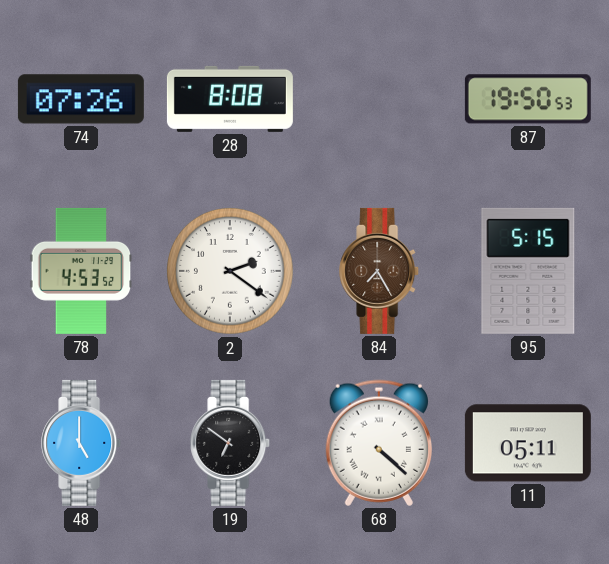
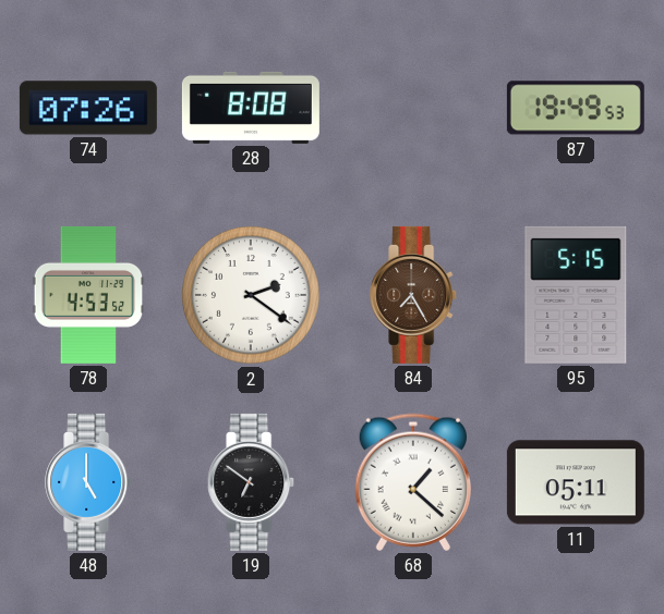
87: 19:50 -> 19:49
68: 4:22 -> 1:22
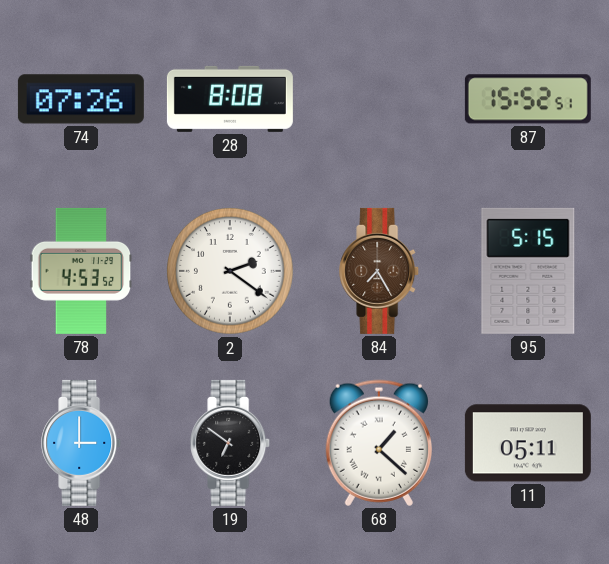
87: 19:49 -> 15:52
48: 5:00 -> 3:00
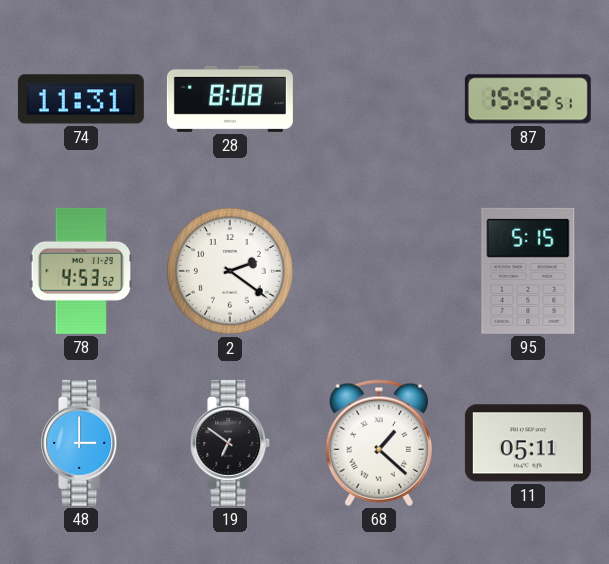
74: 07:26 -> 11:31
84: 7:25 -> none
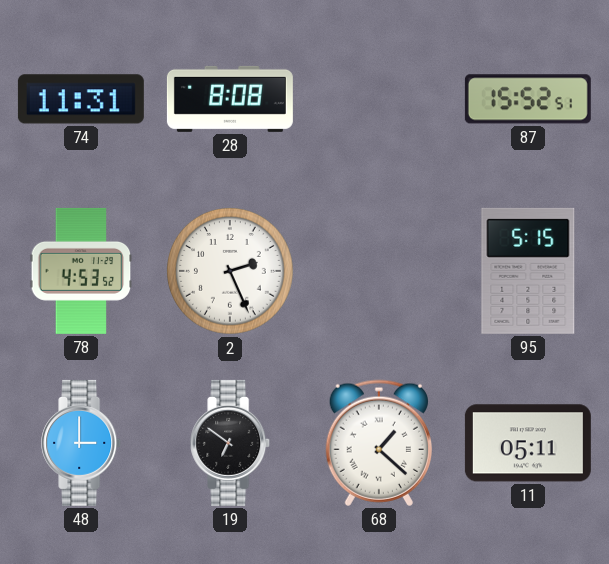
2: 2:21 -> 2:26
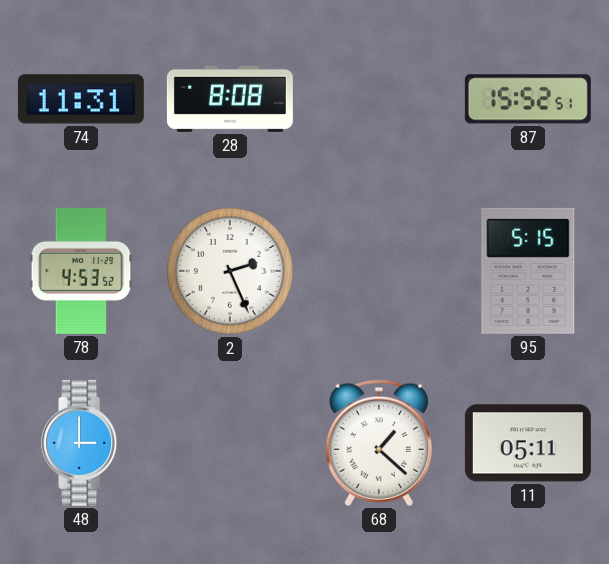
19: 6:51 -> none
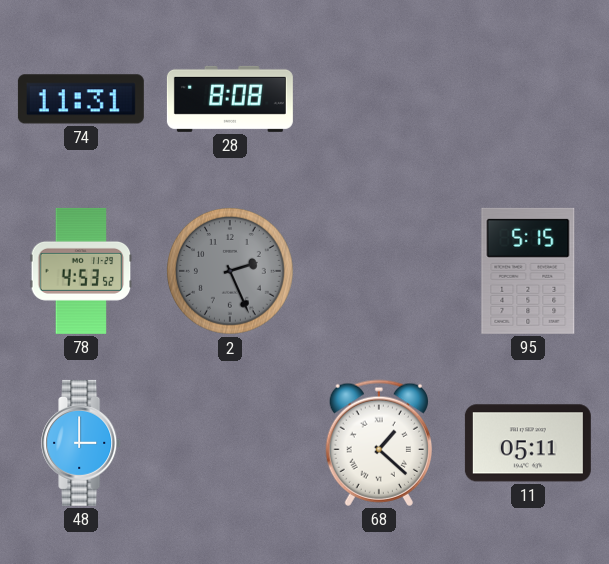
87: 15:52 -> none
2 dial: white -> grey
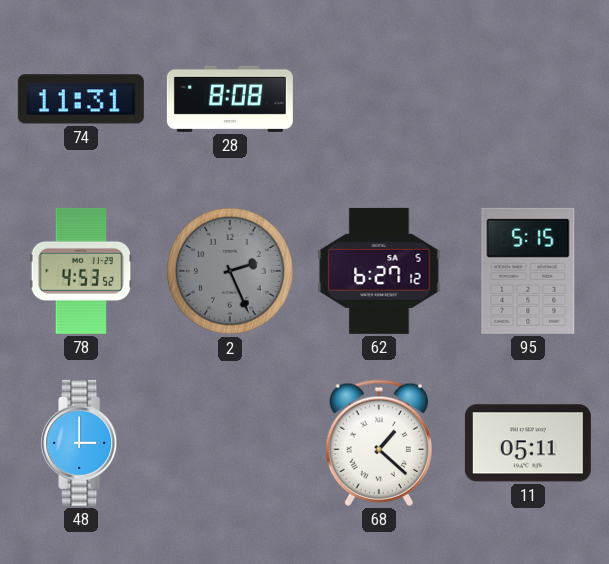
62: none -> 6:27
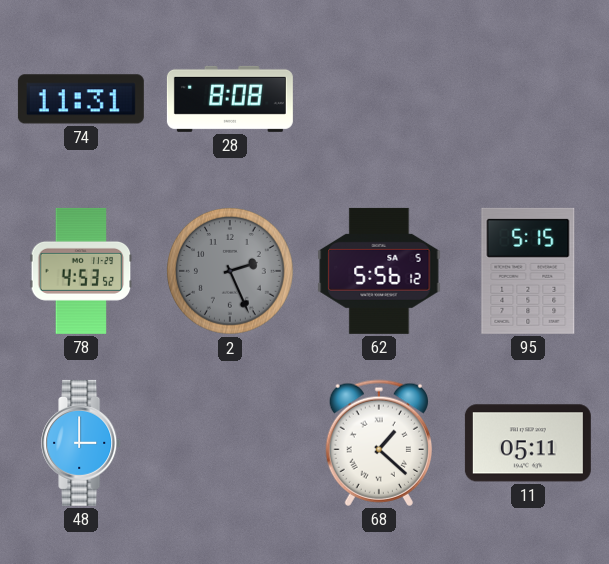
62: 6:27 -> 5:56
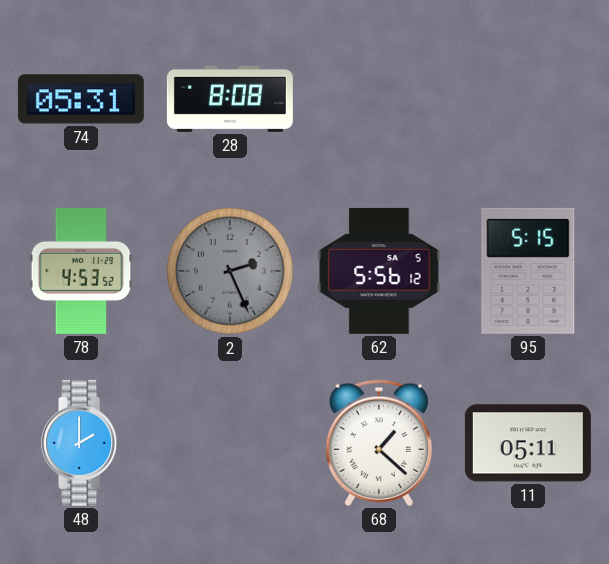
74: 11:31 -> 05:31
48: 3:00 -> 2:00
